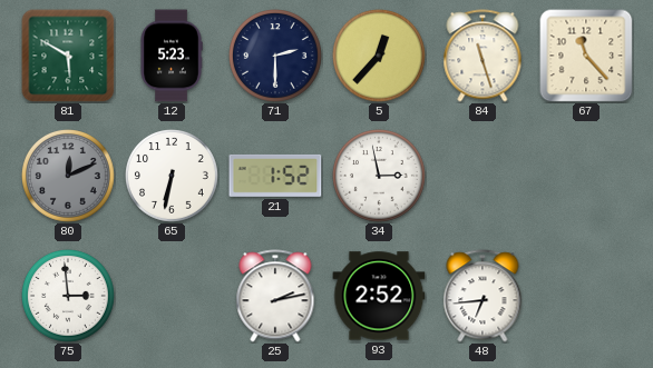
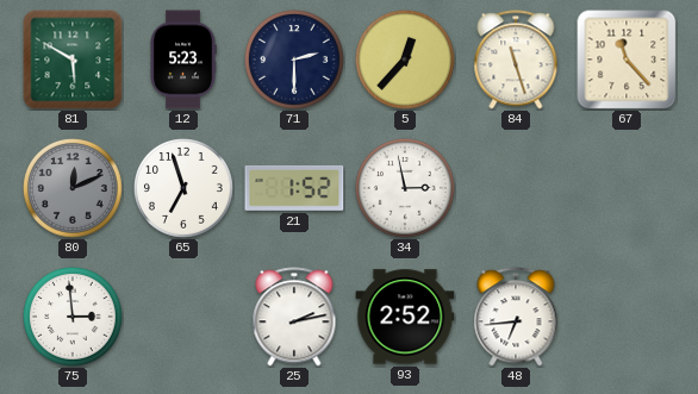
65: 6:32 -> 6:57
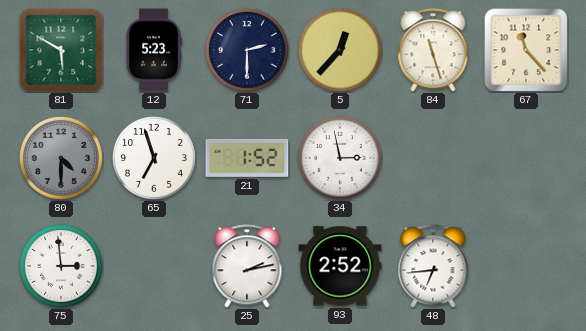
80: 12:11 -> 4:30
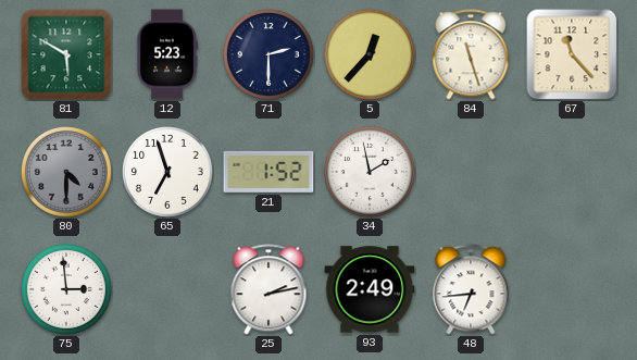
34: 2:58 -> 1:58
93: 2:52 -> 2:49
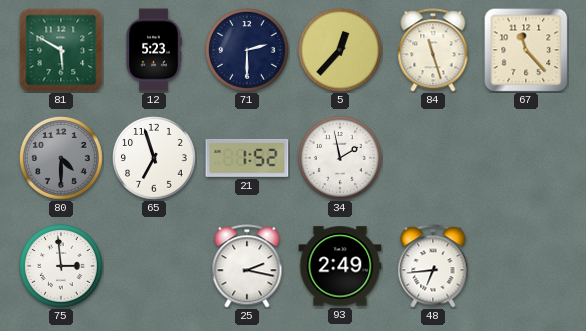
25: 2:13 -> 2:17
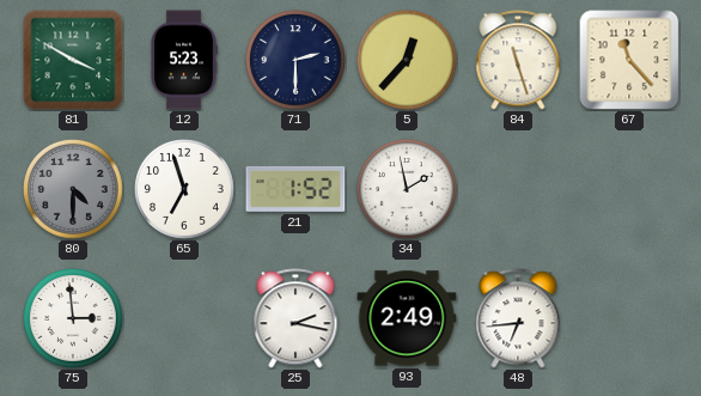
81: 5:50 -> 3:50
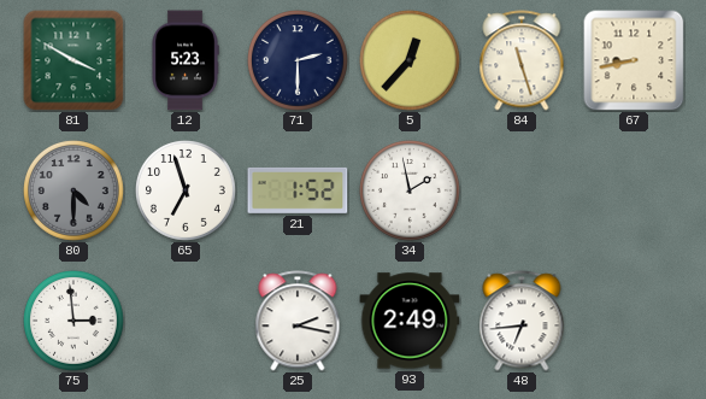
67: 11:23 -> 8:43
